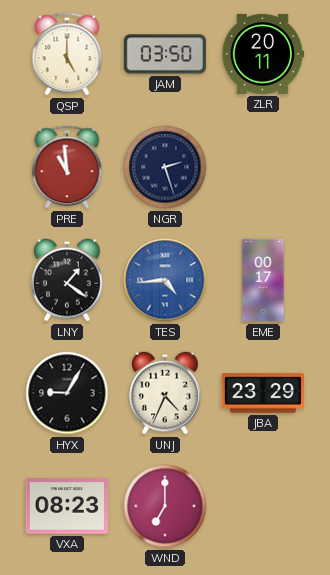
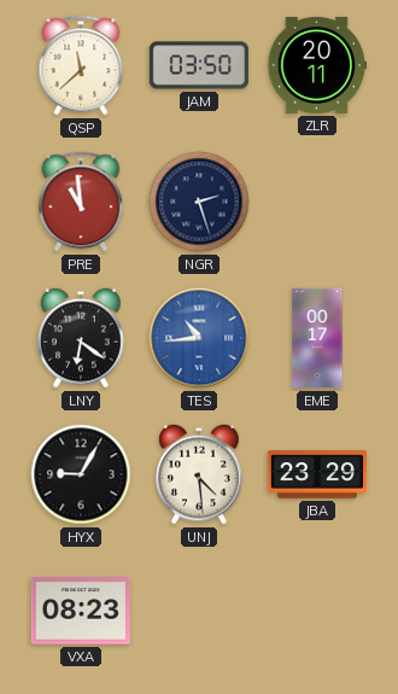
QSP: 5:00 -> 11:38
LNY: 1:21 -> 6:21
TES: 4:44 -> 10:44
UNJ: 4:34 -> 4:29
WND: 7:00 -> none
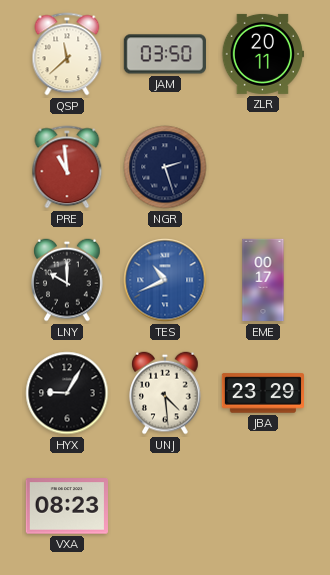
LNY: 6:21 -> 10:00
TES: 10:44 -> 10:41
